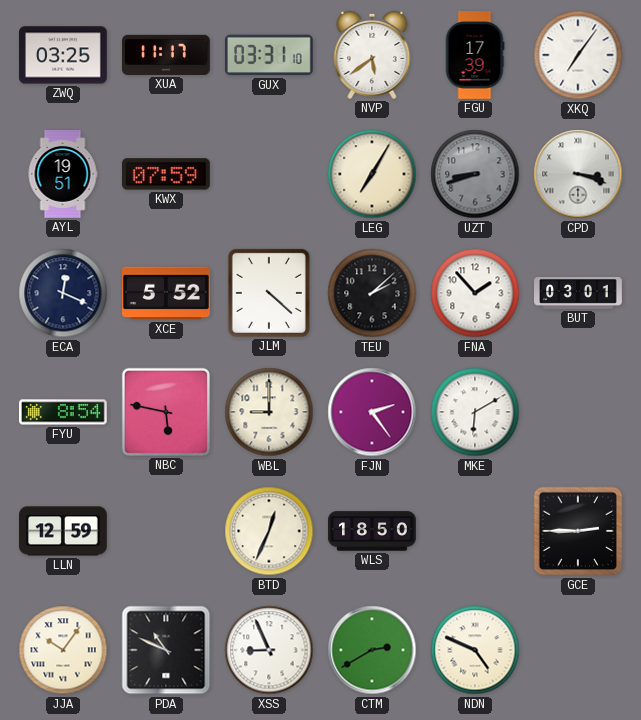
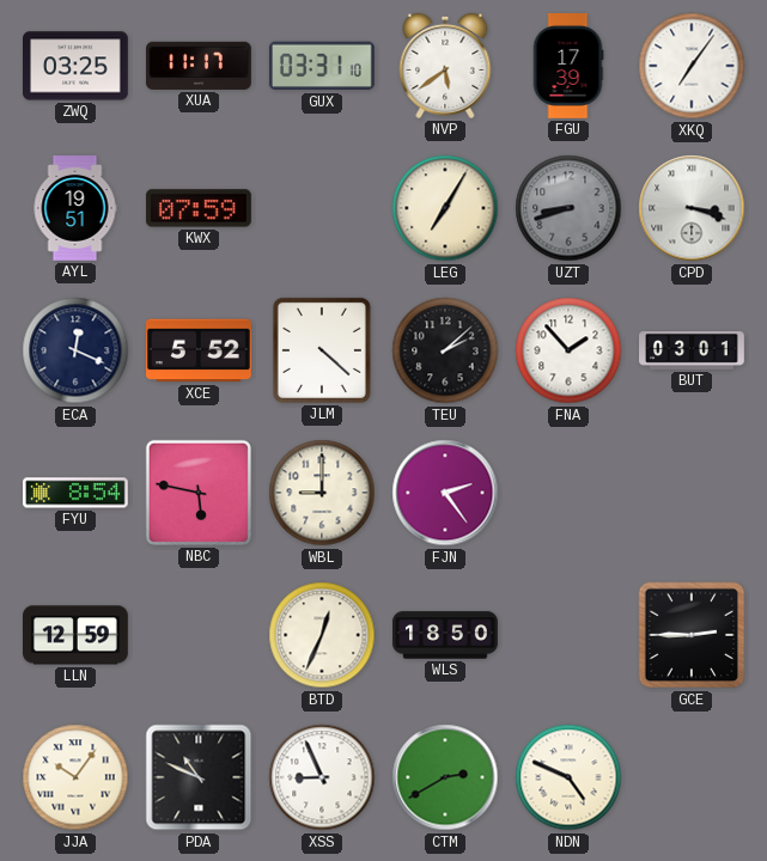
MKE: 6:10 -> none
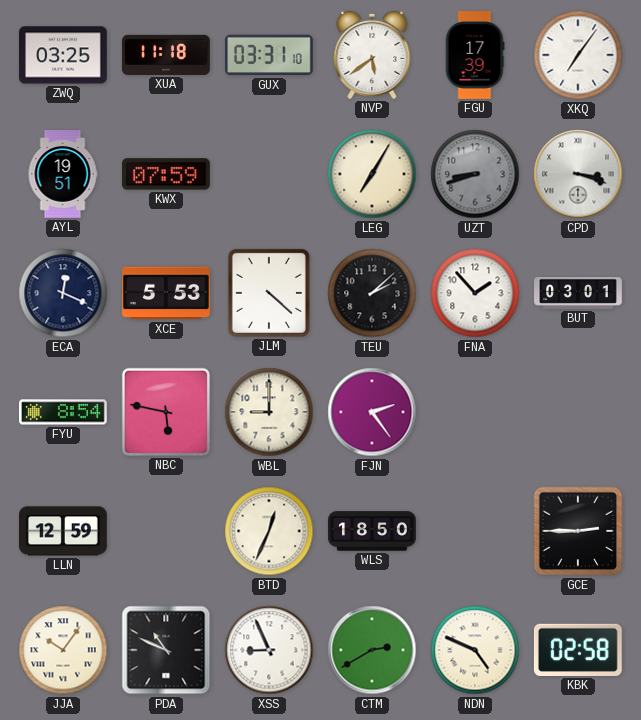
XUA: 11:17 -> 11:18
XCE: 5:52 -> 5:53
KBK: none -> 02:58
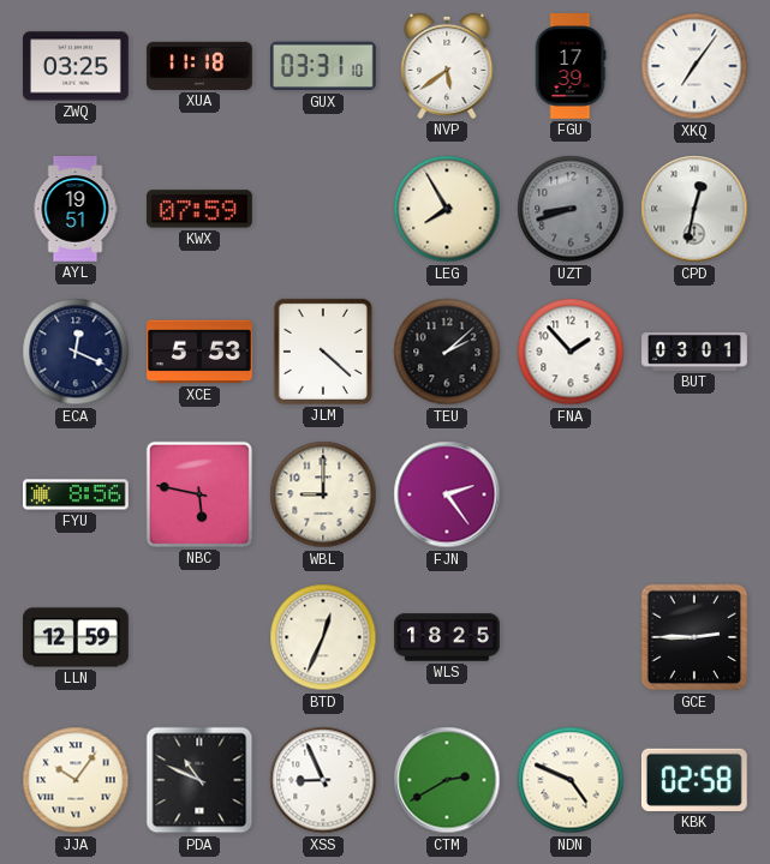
LEG: 7:05 -> 7:55
CPD: 3:18 -> 12:32
FYU: 8:54 -> 8:56
WLS: 18:50 -> 18:25
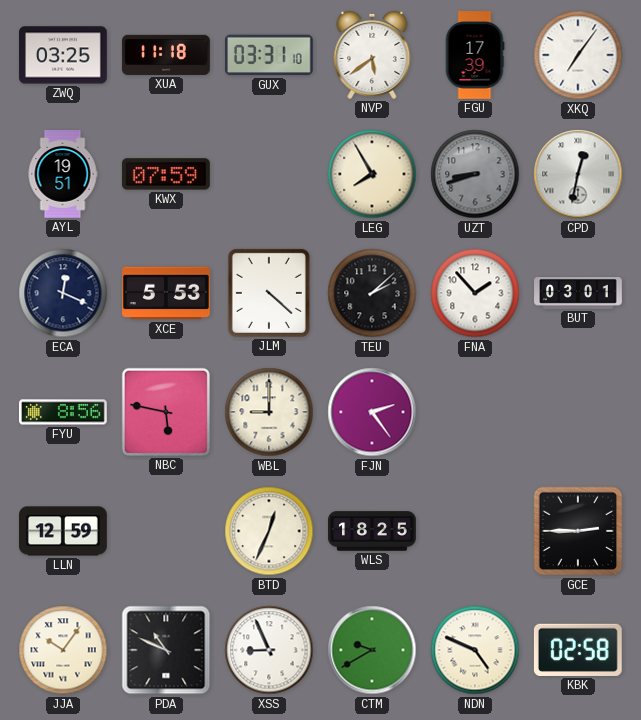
CTM: 2:40 -> 9:40
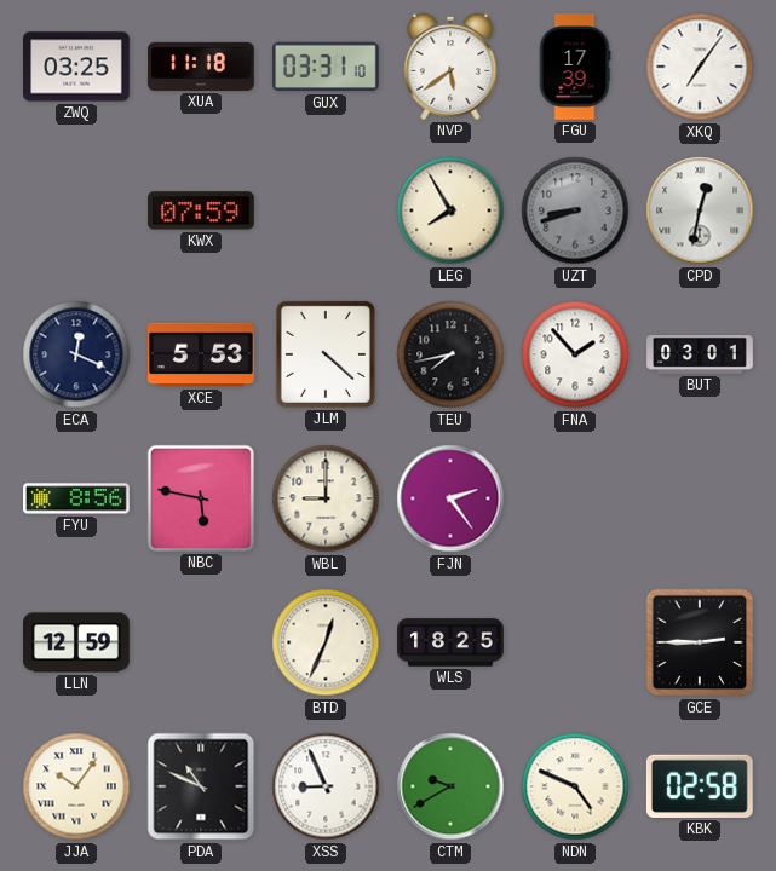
AYL: 19:51 -> none
TEU: 2:08 -> 7:43
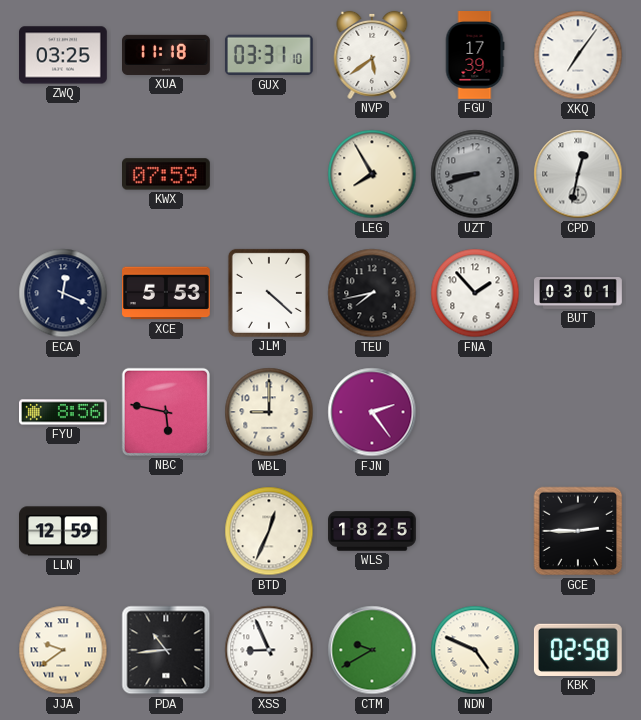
JJA: 10:06 -> 9:39
PDA: 10:49 -> 10:44
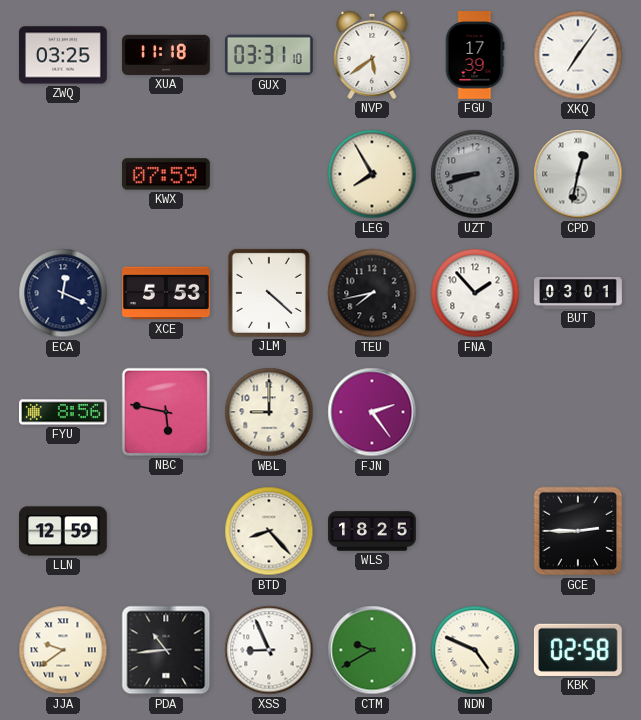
BTD: 12:34 -> 8:23
